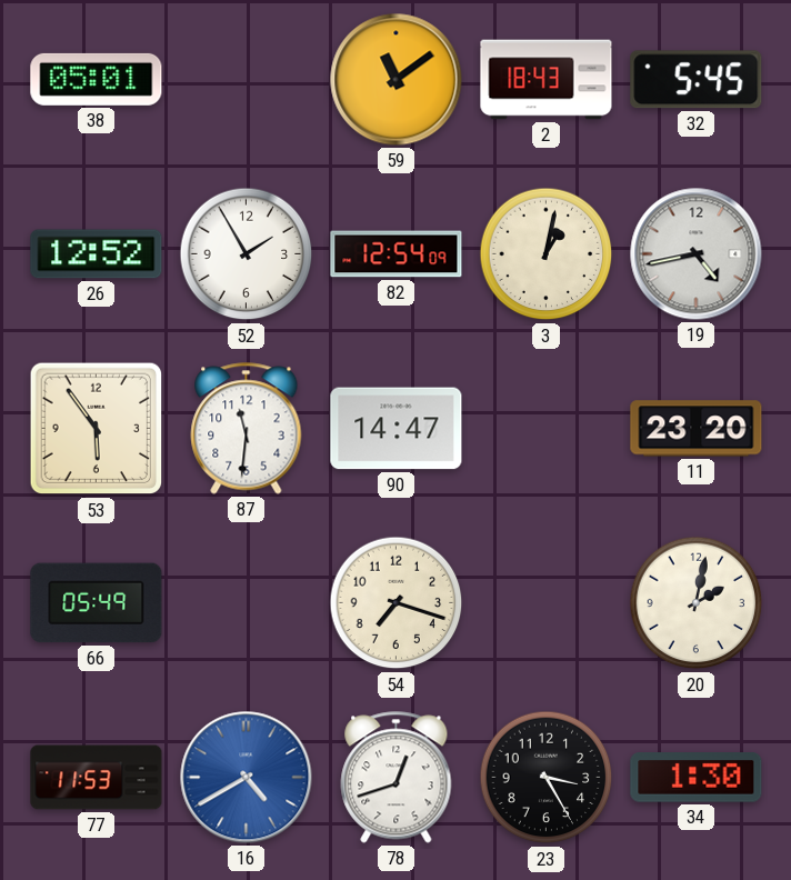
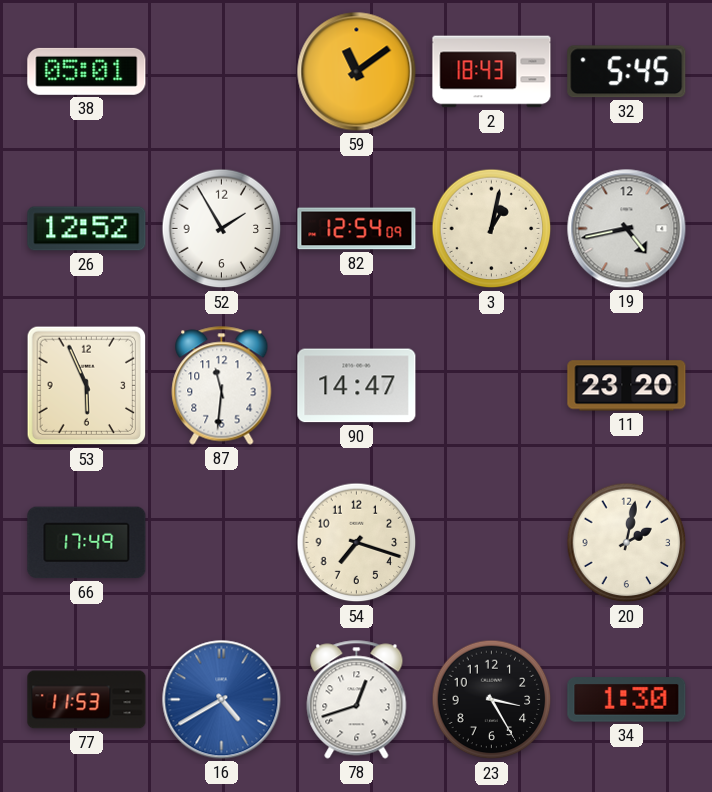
53: 5:54 -> 5:56
66: 05:49 -> 17:49
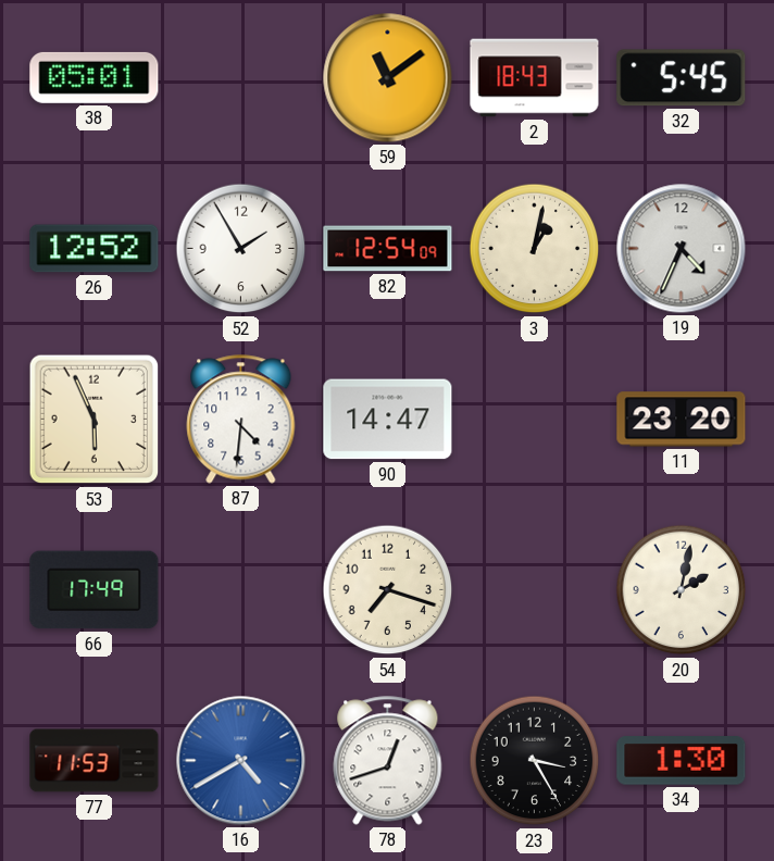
19: 4:43 -> 4:34
87: 11:31 -> 4:31
